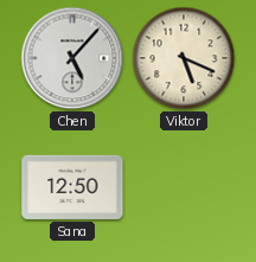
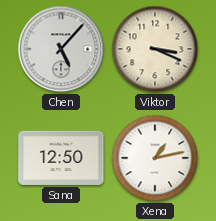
Viktor: 5:19 -> 3:19
Xena: none -> 1:13
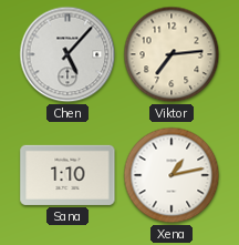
Viktor: 3:19 -> 7:14
Sana: 12:50 -> 1:10
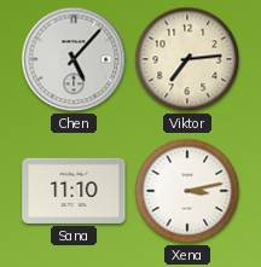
Sana: 1:10 -> 11:10
Xena: 1:13 -> 3:13
